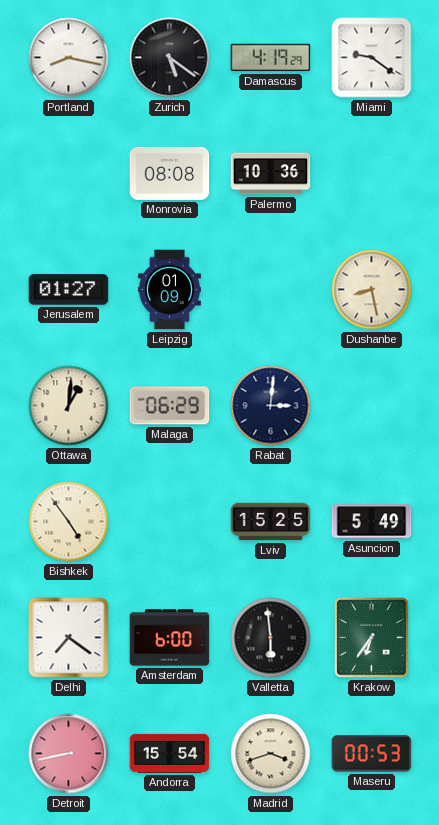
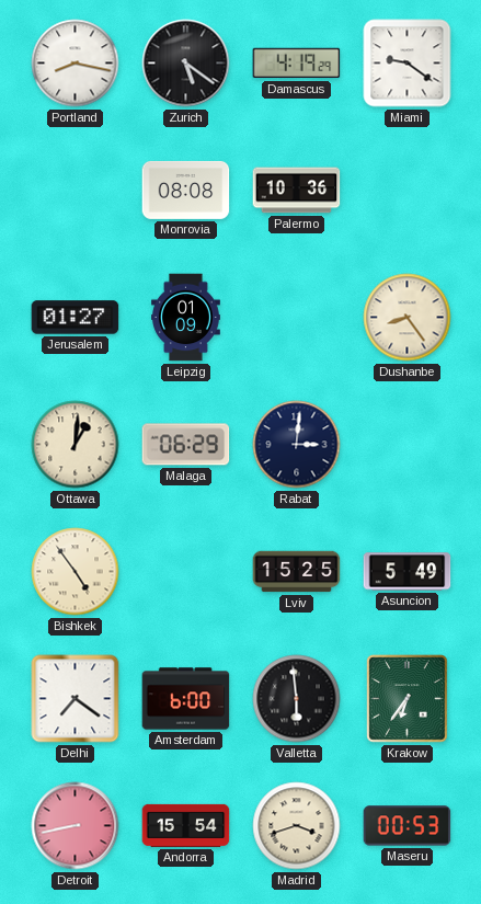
Dushanbe: 8:28 -> 8:24
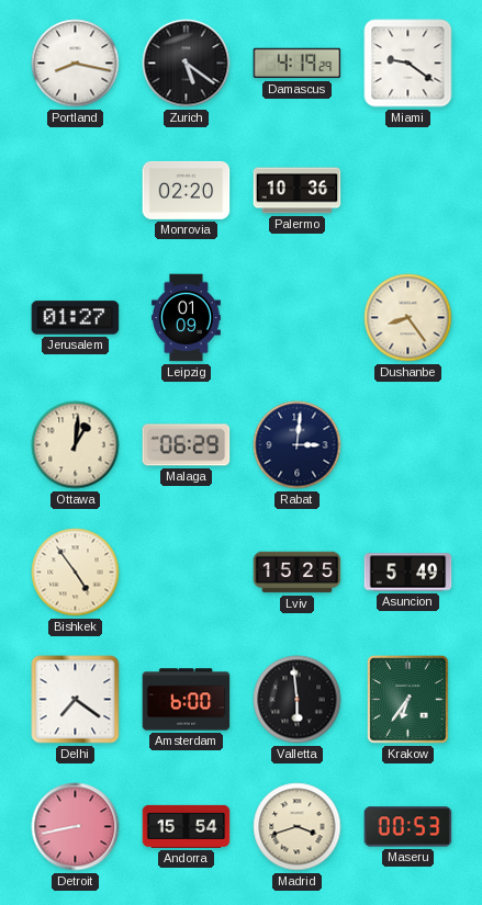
Monrovia: 08:08 -> 02:20
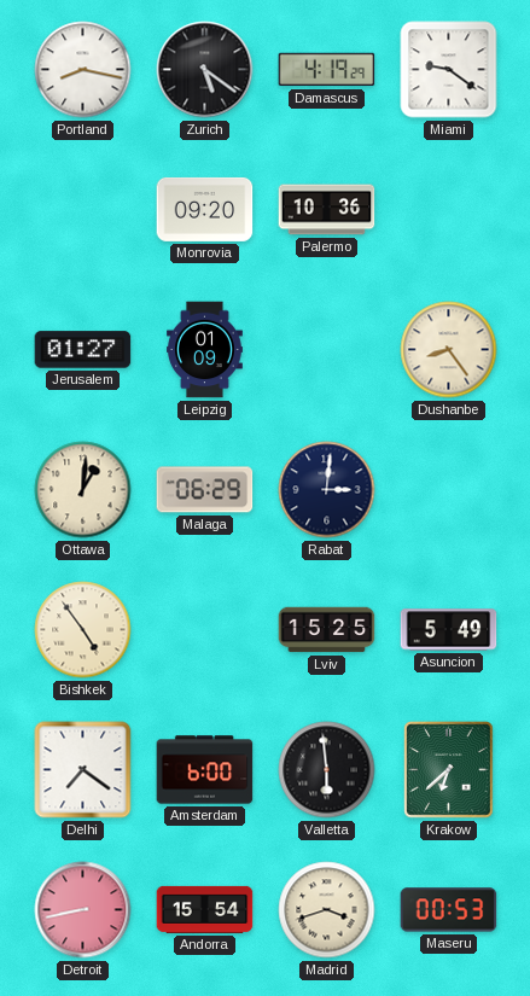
Monrovia: 02:20 -> 09:20
Krakow: 6:36 -> 6:38
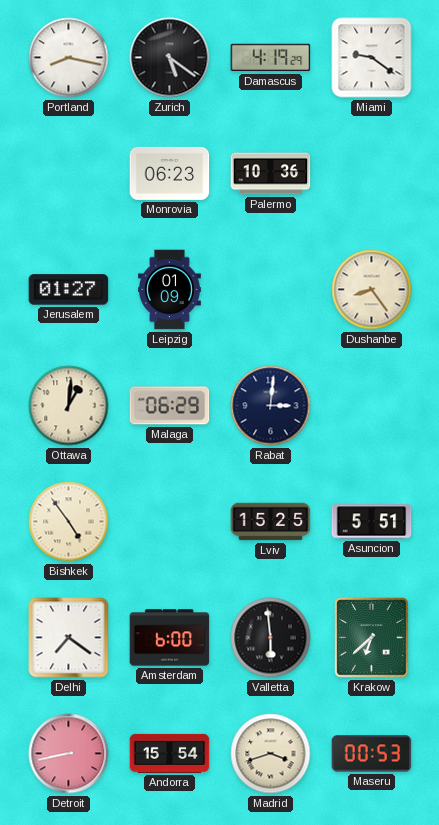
Monrovia: 09:20 -> 06:23
Asuncion: 5:49 -> 5:51
